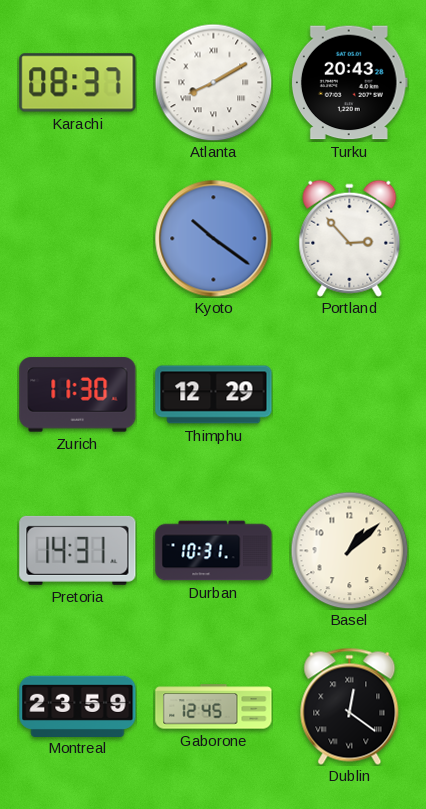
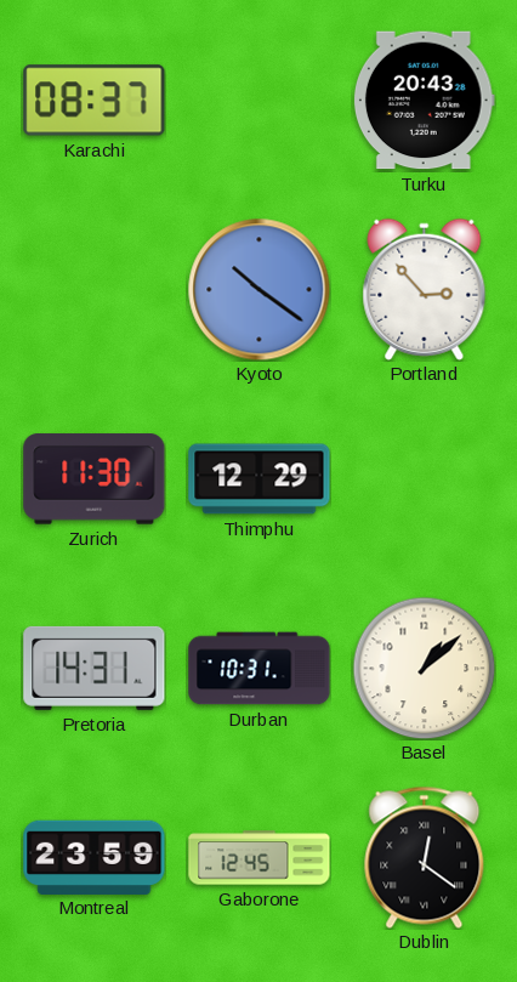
Atlanta: 8:10 -> none
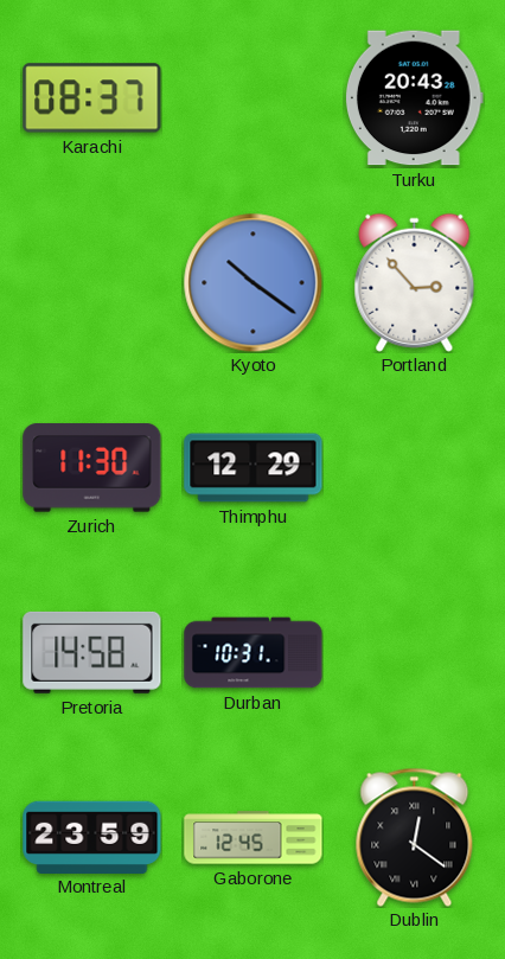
Pretoria: 14:31 -> 14:58
Basel: 1:08 -> none
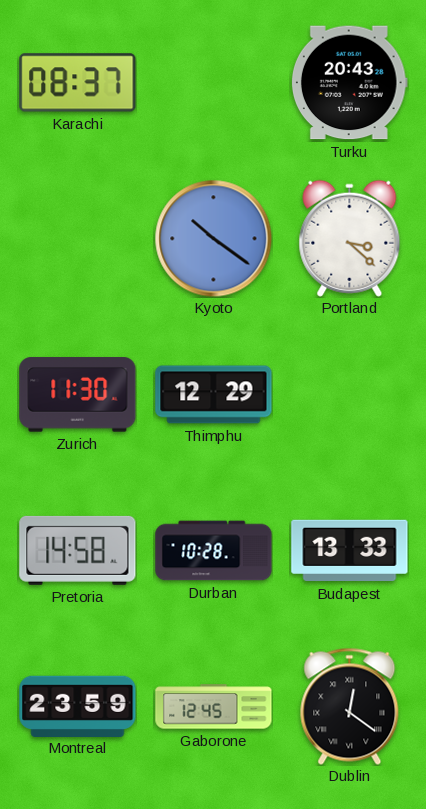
Portland: 2:53 -> 3:22
Durban: 10:31 -> 10:28
Budapest: none -> 13:33
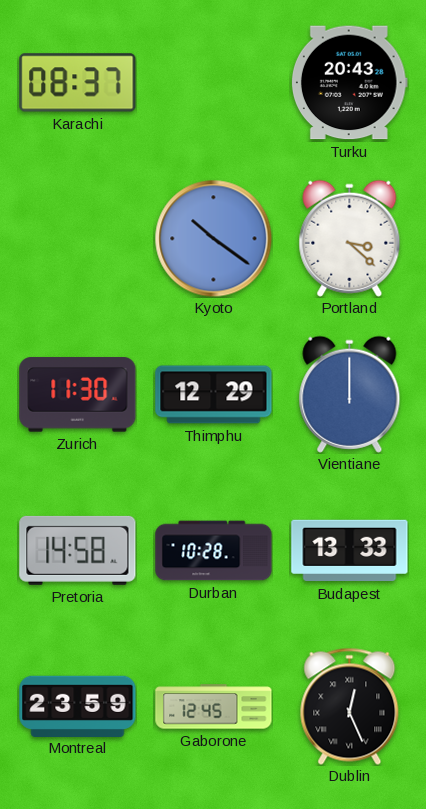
Vientiane: none -> 12:00
Dublin: 12:21 -> 12:26
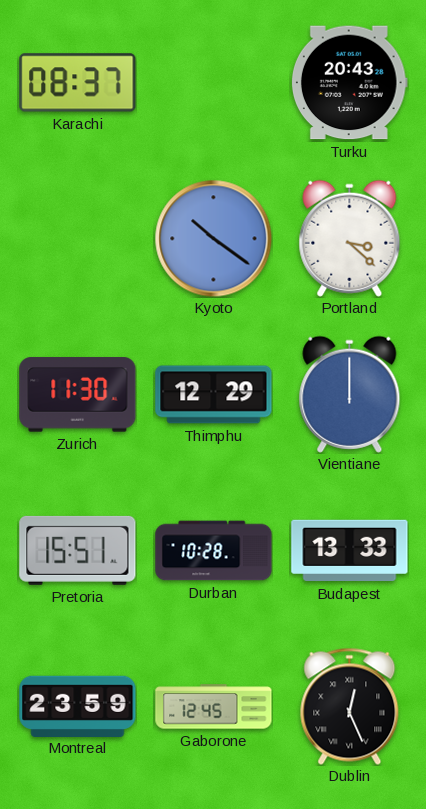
Pretoria: 14:58 -> 15:51
